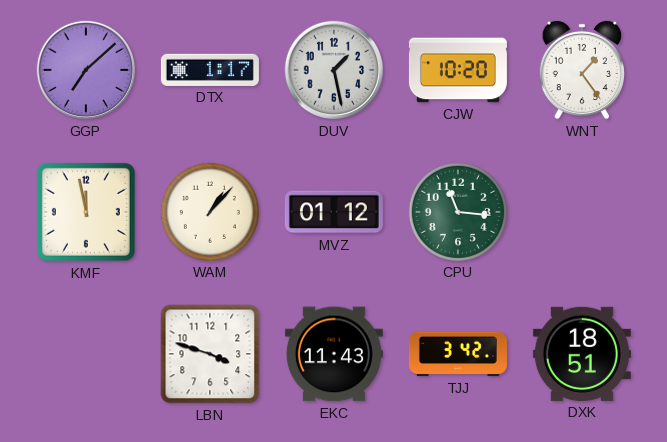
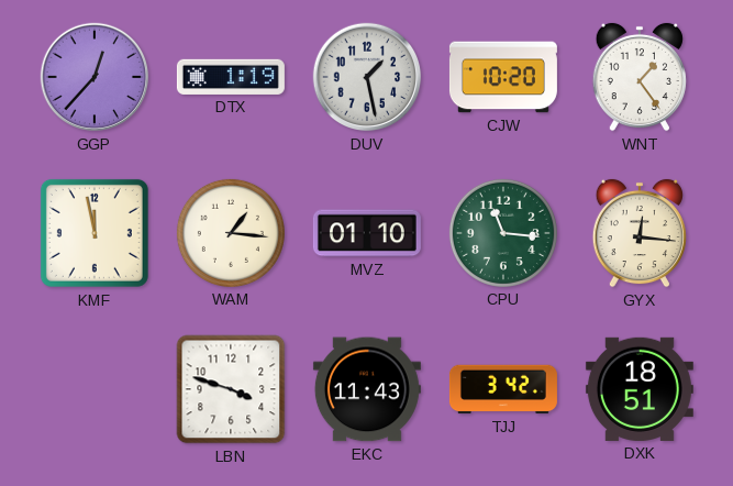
GGP: 7:08 -> 12:37
DTX: 1:17 -> 1:19
WAM: 1:07 -> 1:16
MVZ: 01:12 -> 01:10
GYX: none -> 12:16
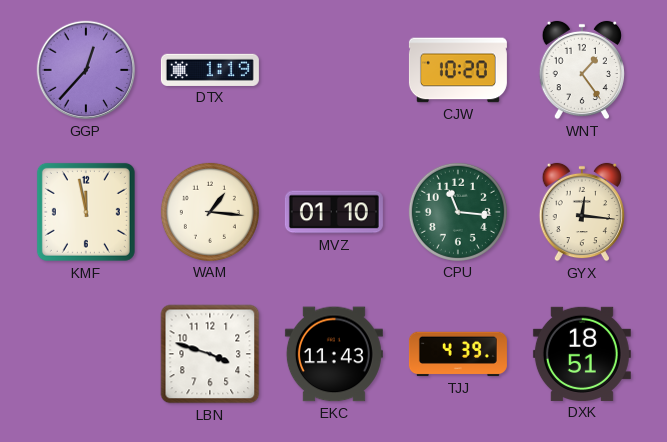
DUV: 1:28 -> none
TJJ: 3:42 -> 4:39
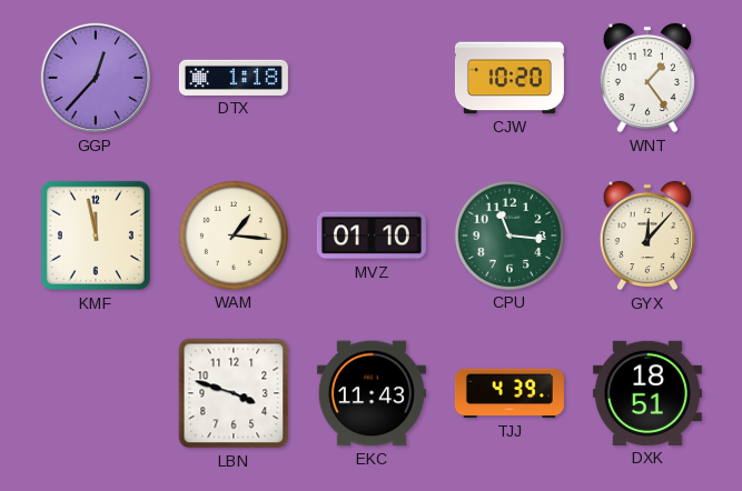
DTX: 1:19 -> 1:18
GYX: 12:16 -> 12:07
